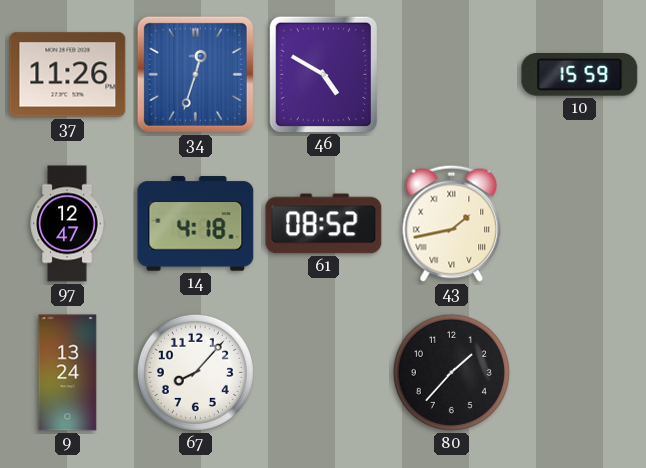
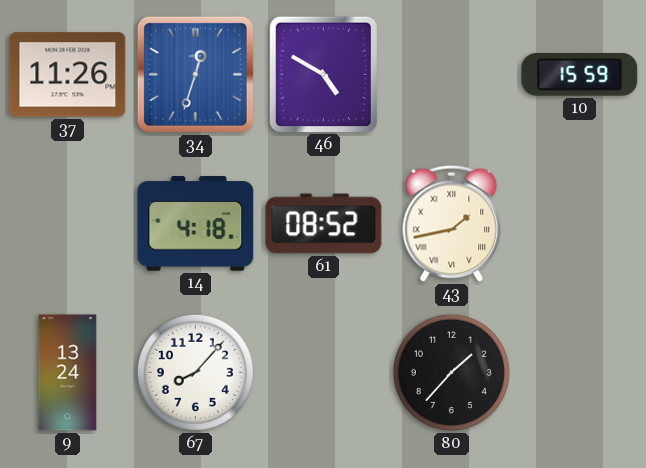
97: 12:47 -> none
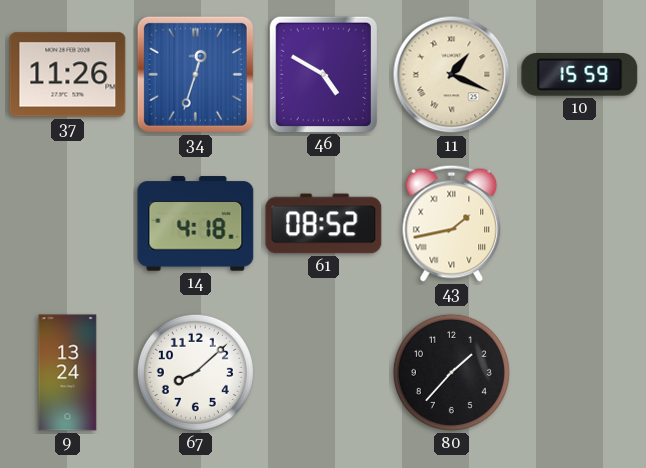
11: none -> 1:19
67: 8:07 -> 8:08
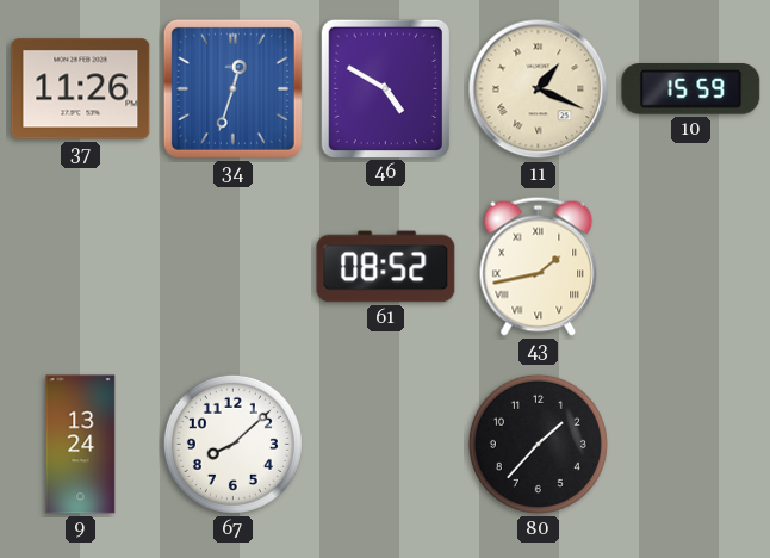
14: 4:18 -> none
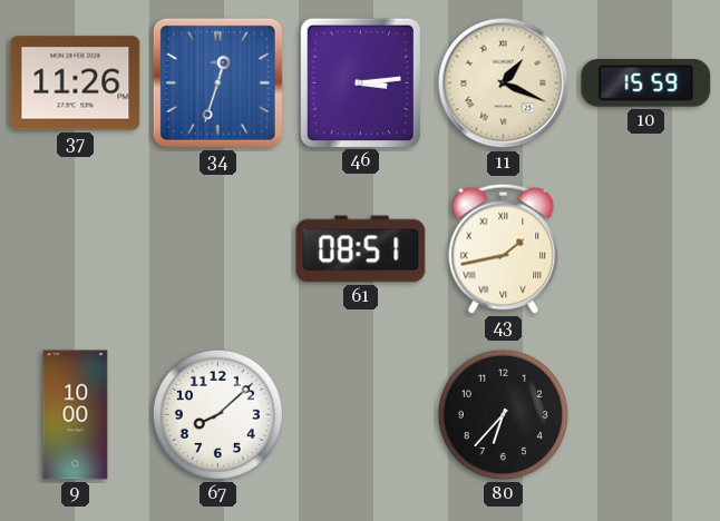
46: 4:50 -> 3:14
61: 08:52 -> 08:51
9: 13:24 -> 10:00
80: 1:37 -> 6:37
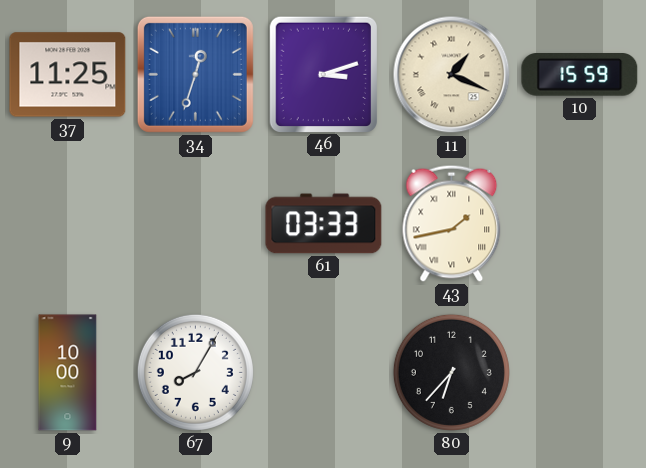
37: 11:26 -> 11:25
46: 3:14 -> 3:12
61: 08:51 -> 03:33
67: 8:08 -> 8:05
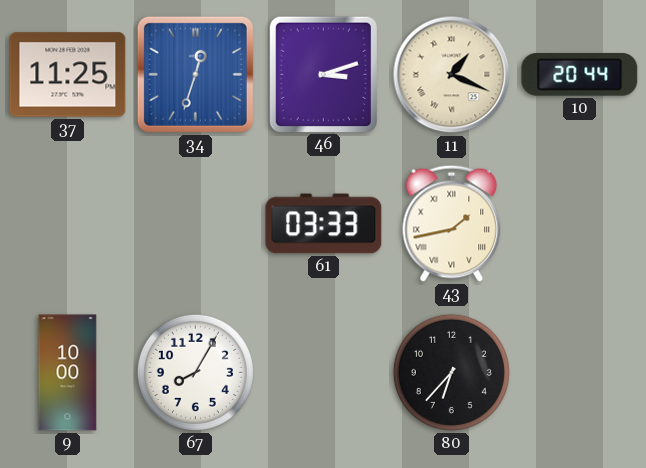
10: 15:59 -> 20:44
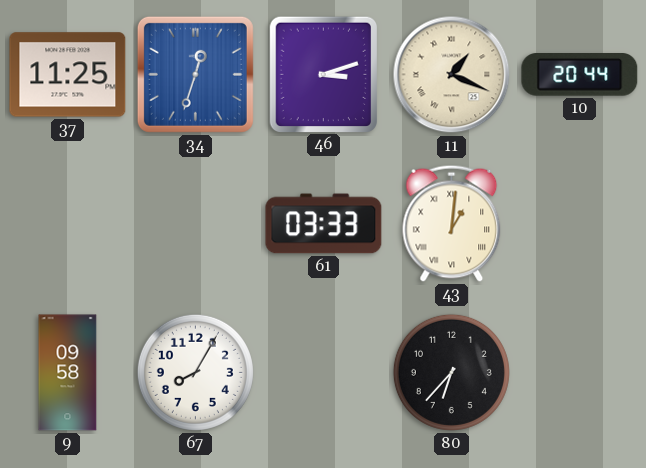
43: 1:43 -> 1:01
9: 10:00 -> 09:58
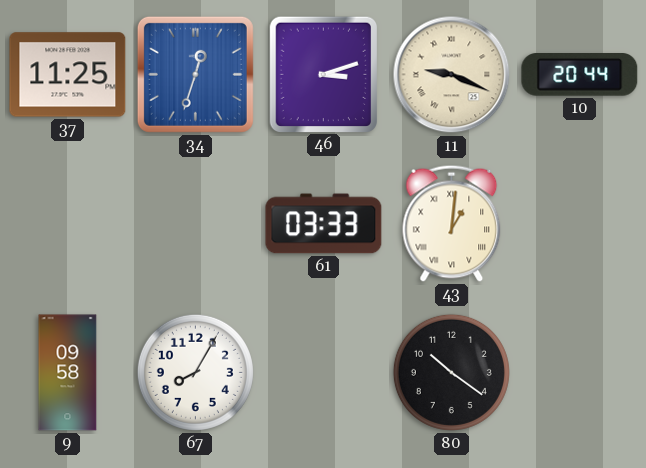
11: 1:19 -> 9:19
80: 6:37 -> 10:21
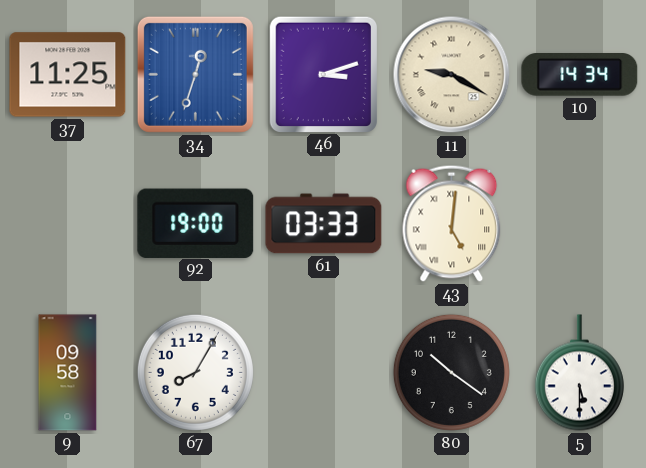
11: 9:19 -> 9:20
10: 20:44 -> 14:34
92: none -> 19:00
43: 1:01 -> 5:01
5: none -> 5:30
